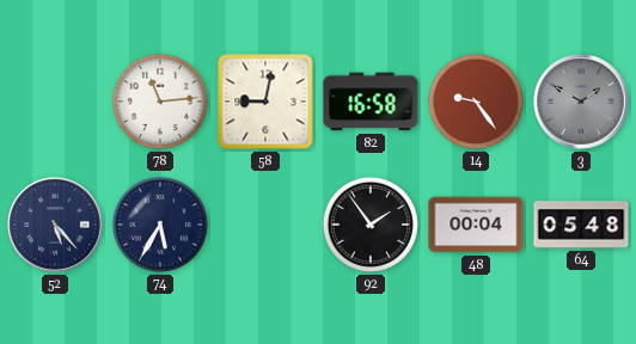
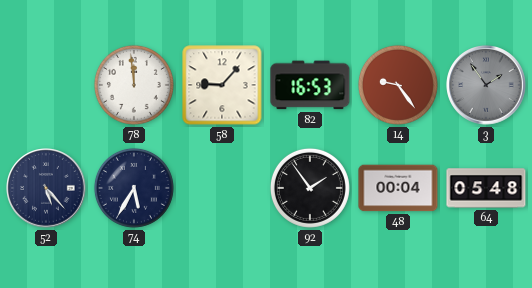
78: 11:14 -> 11:59
58: 9:02 -> 9:07
82: 16:58 -> 16:53
3: 1:50 -> 1:54
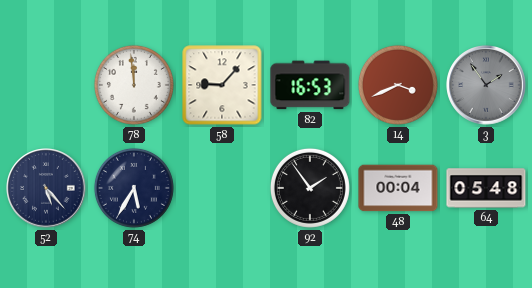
14: 9:24 -> 3:41
